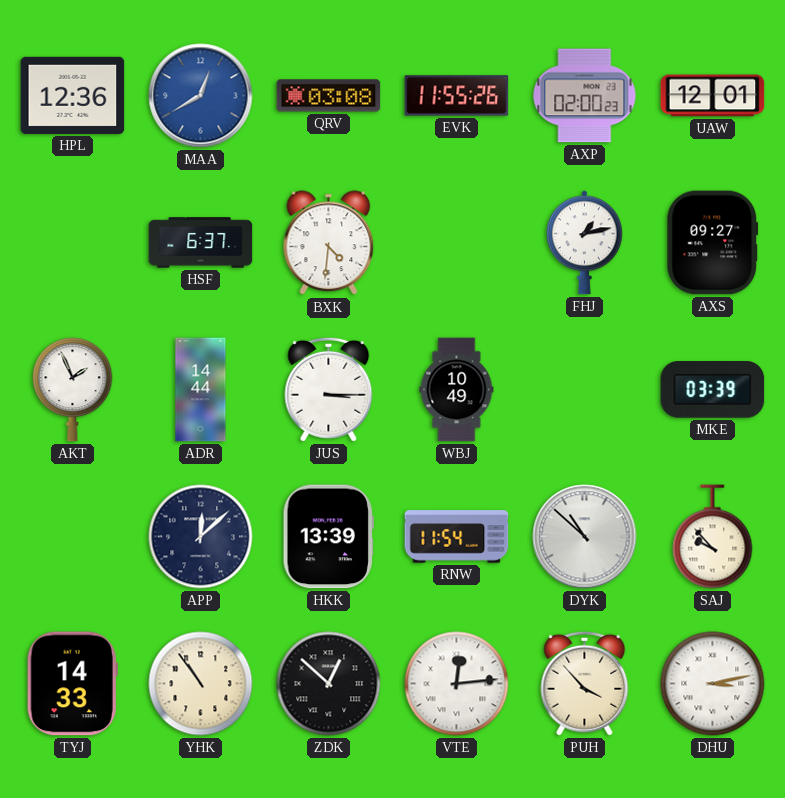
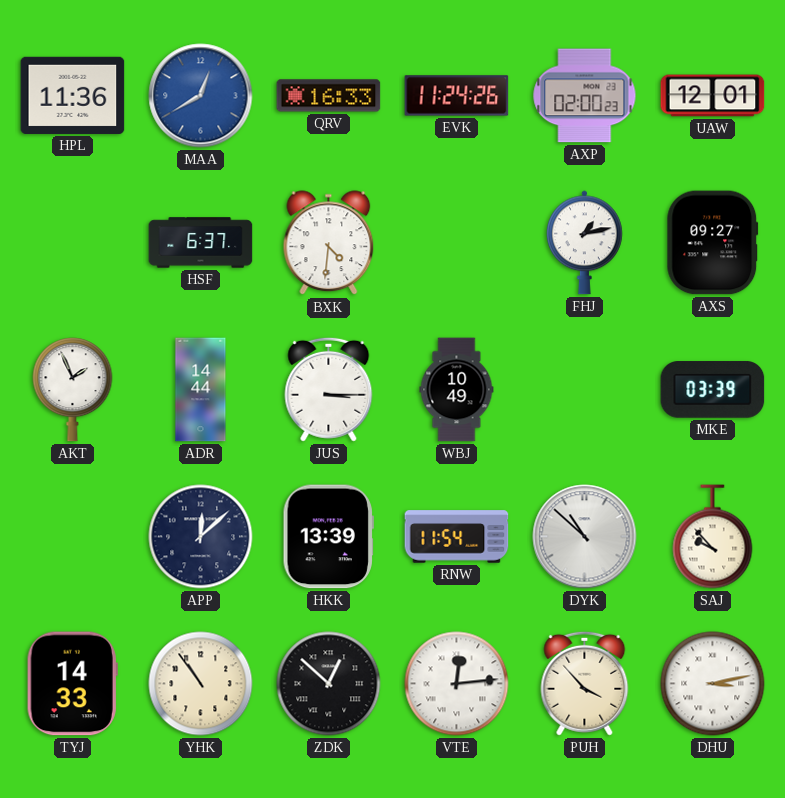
HPL: 12:36 -> 11:36
QRV: 03:08 -> 16:33
EVK: 11:55 -> 11:24
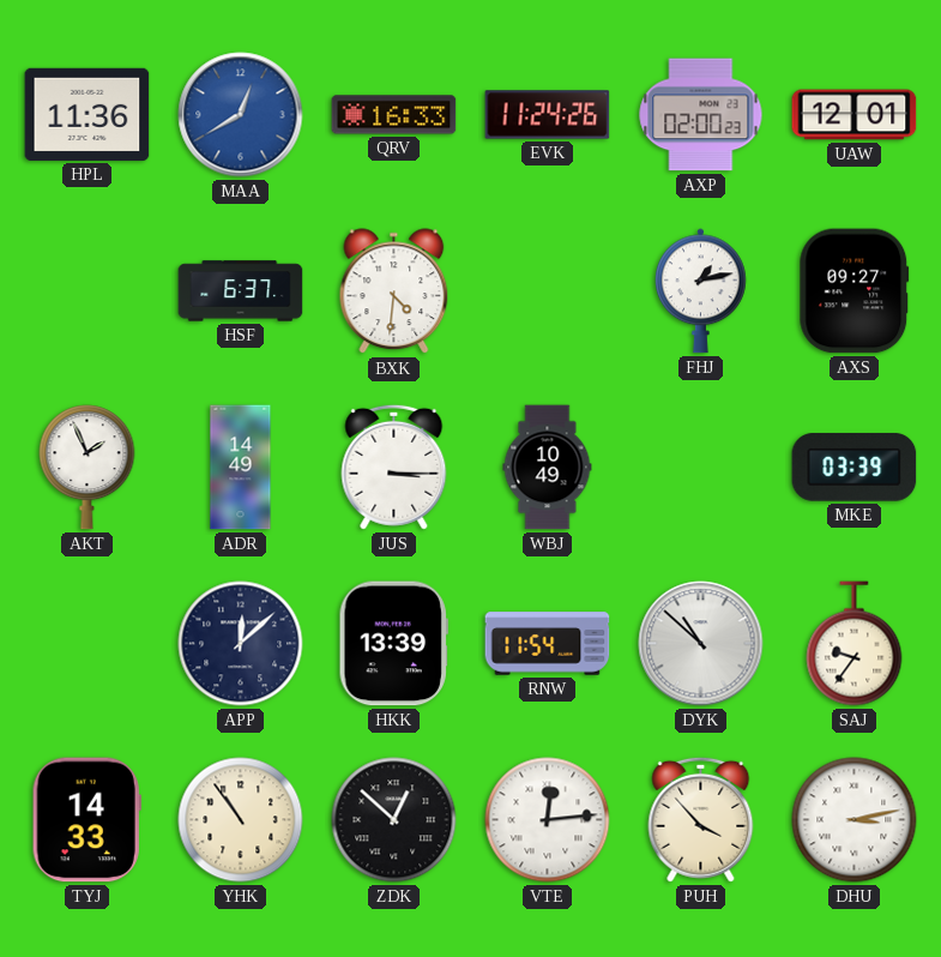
ADR: 14:44 -> 14:49
SAJ: 9:53 -> 9:36
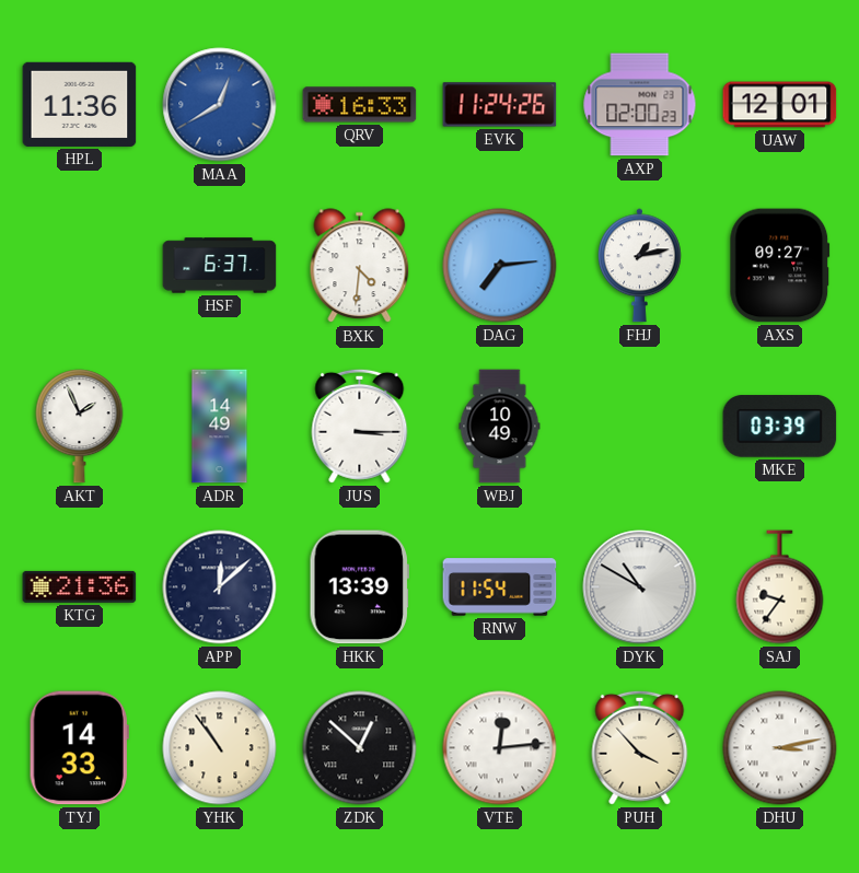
DAG: none -> 7:14
KTG: none -> 21:36
DYK: 10:52 -> 10:50
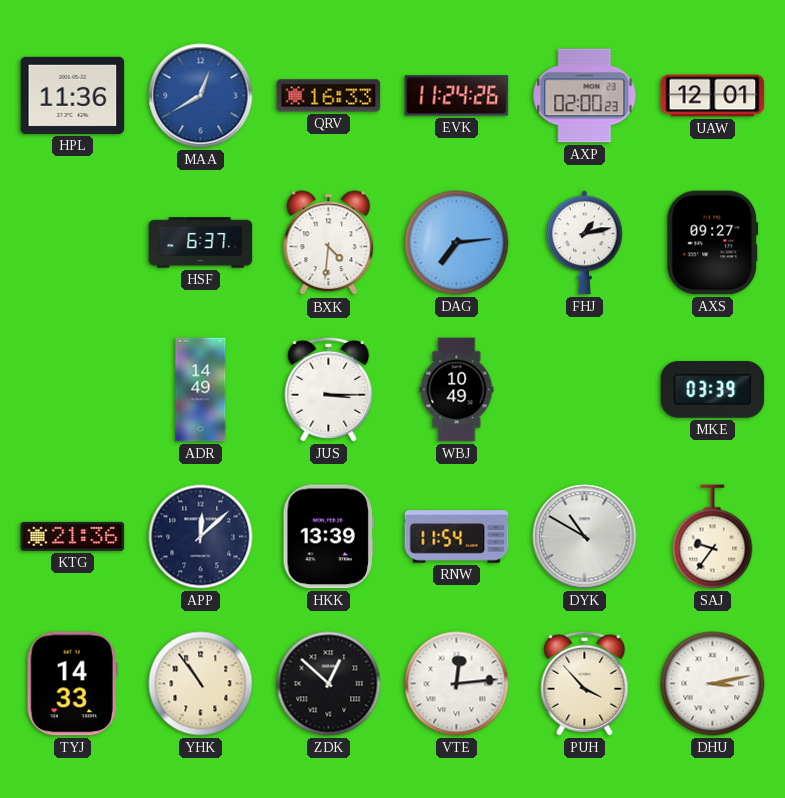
AKT: 1:56 -> none
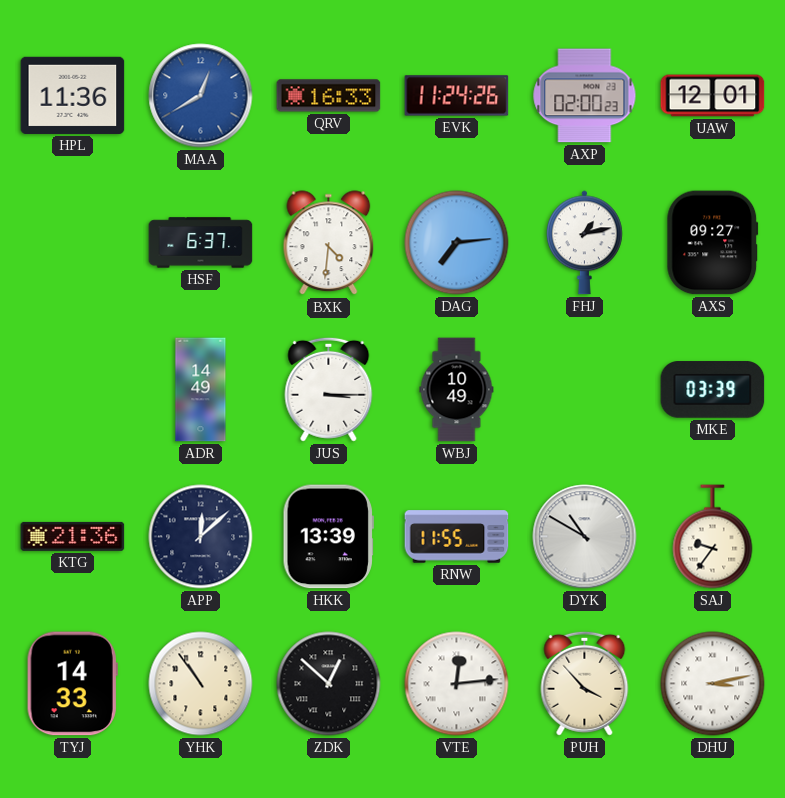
RNW: 11:54 -> 11:55
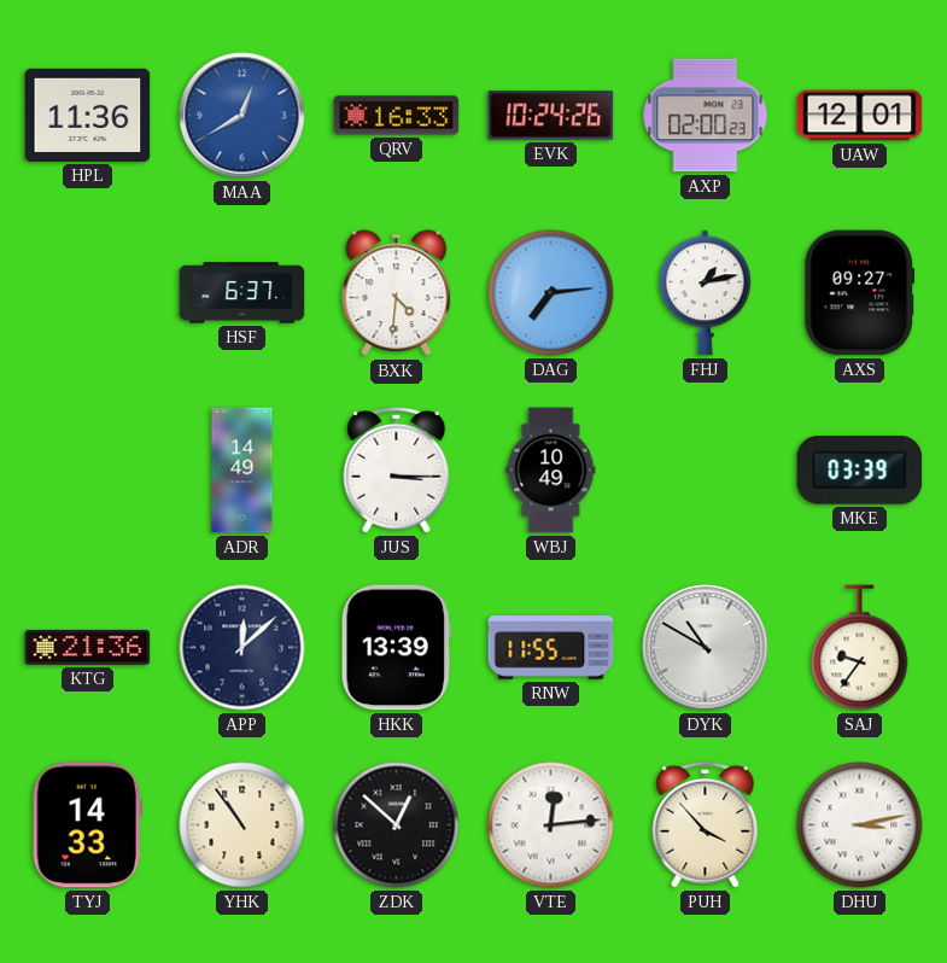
EVK: 11:24 -> 10:24
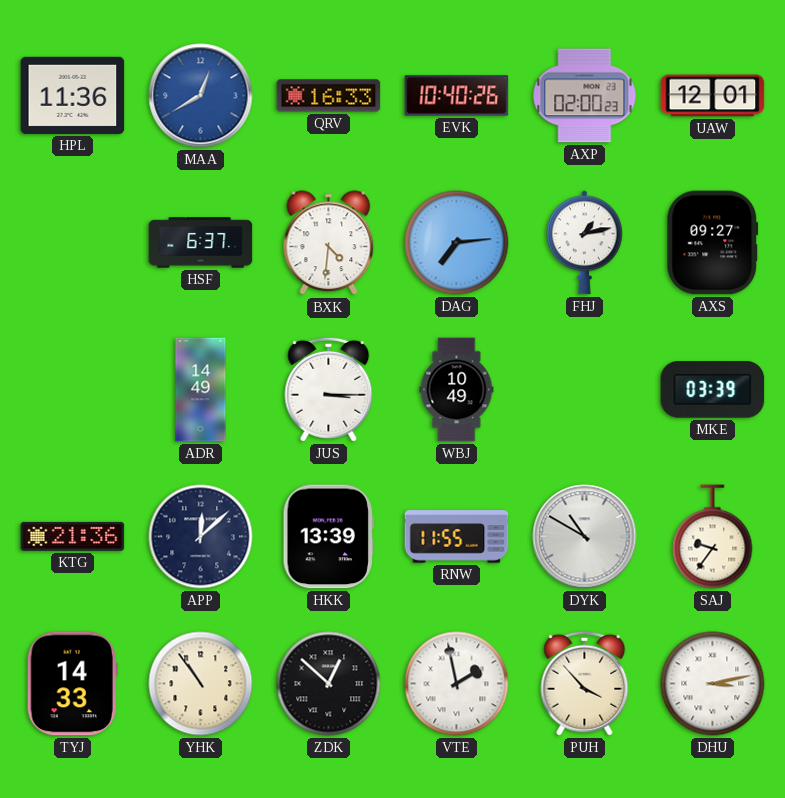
EVK: 10:24 -> 10:40
VTE: 12:14 -> 1:58
